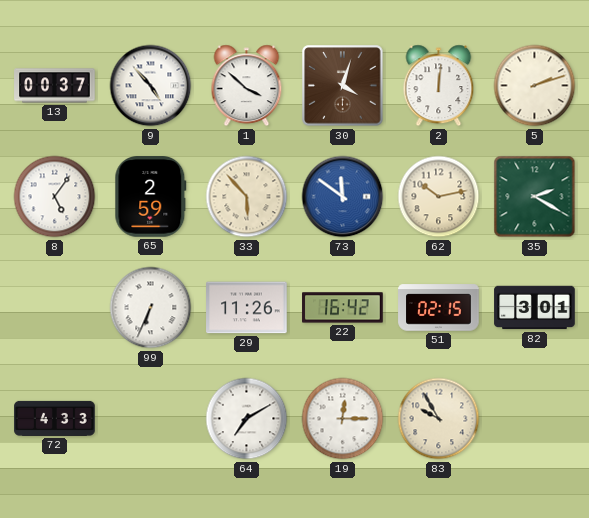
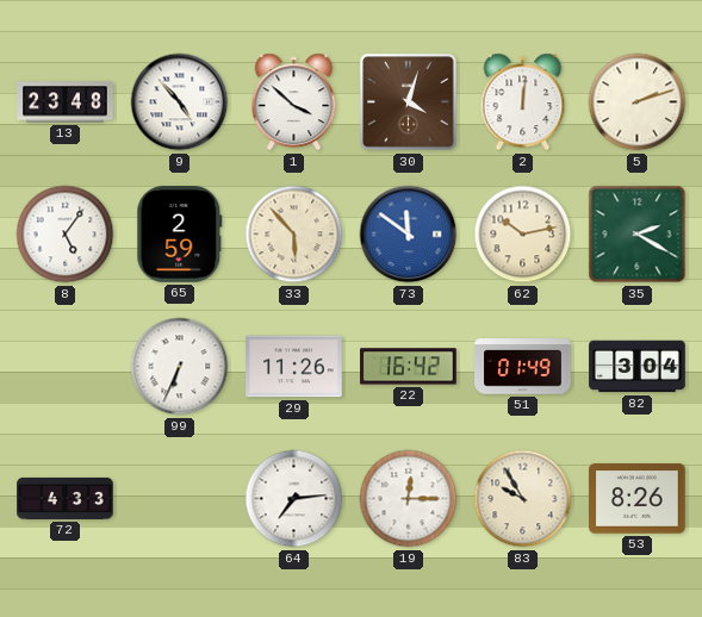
13: 00:37 -> 23:48
51: 02:15 -> 01:49
82: 3:01 -> 3:04
64: 7:10 -> 7:14
53: none -> 8:26
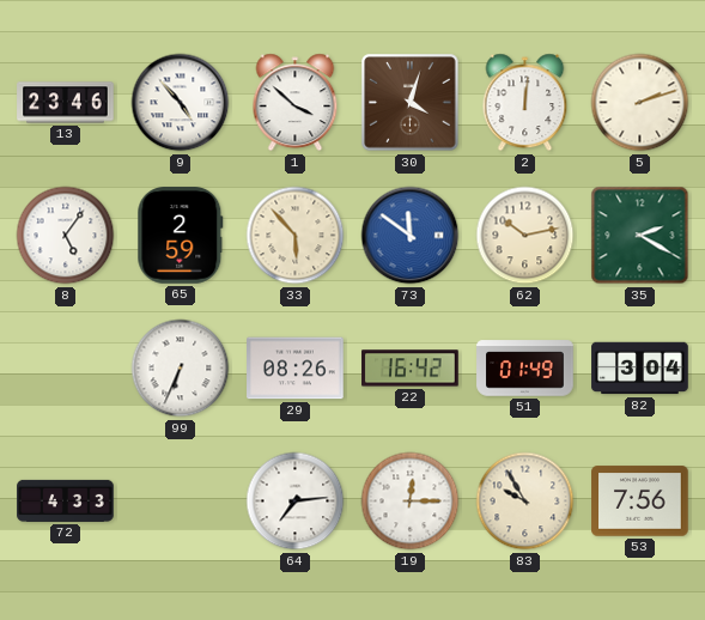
13: 23:48 -> 23:46
29: 11:26 -> 08:26
53: 8:26 -> 7:56
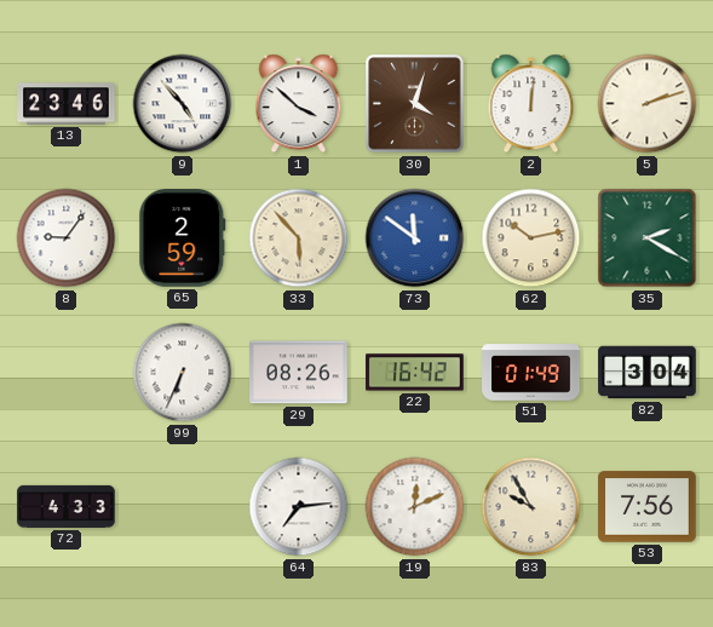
8: 5:06 -> 9:06
19: 12:15 -> 12:11
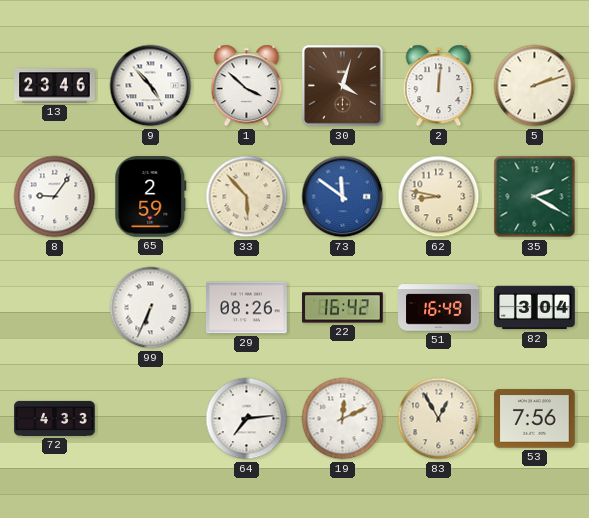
62: 10:13 -> 8:47
51: 01:49 -> 16:49
83: 9:55 -> 12:55
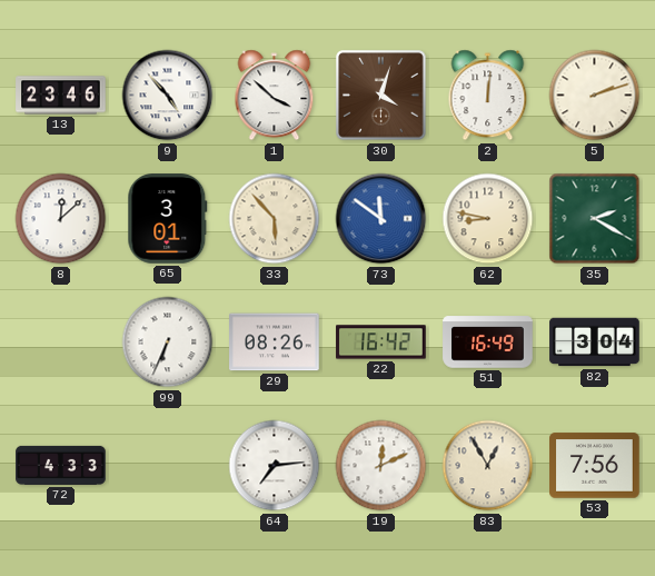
8: 9:06 -> 12:08
65: 2:59 -> 3:01
